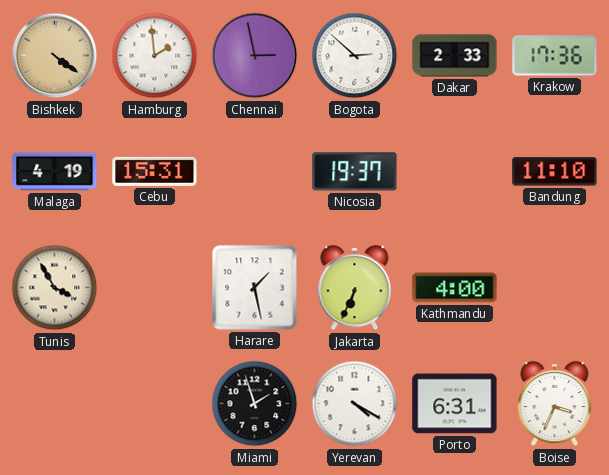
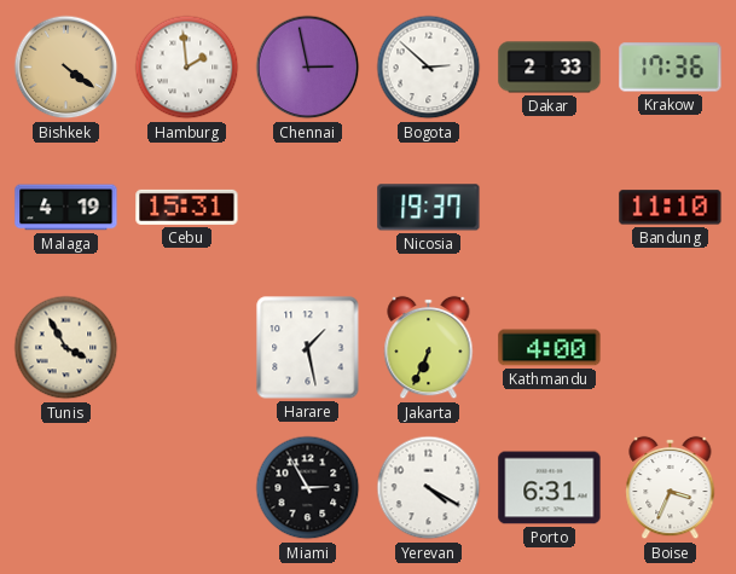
Miami: 1:57 -> 2:55
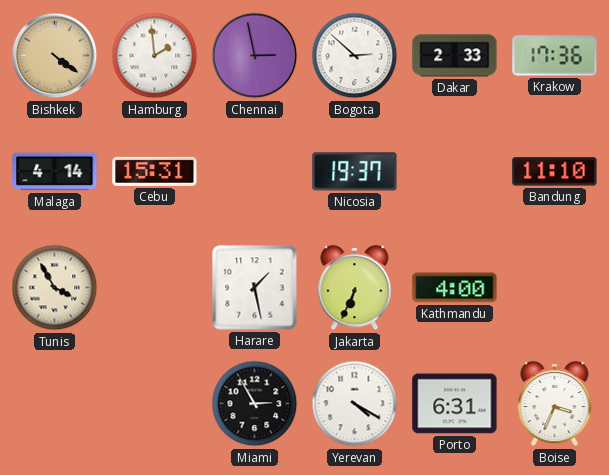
Malaga: 4:19 -> 4:14
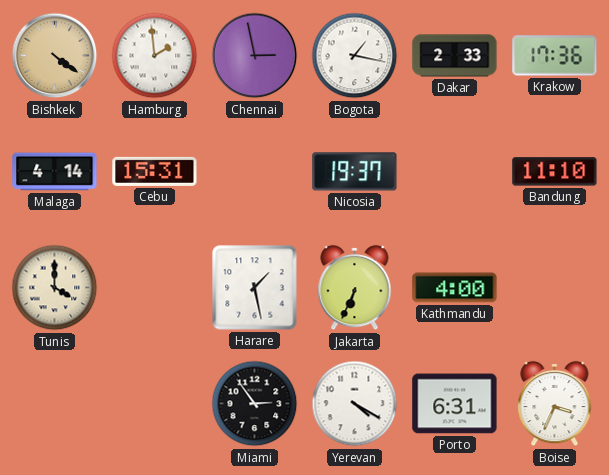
Bogota: 2:52 -> 1:17
Tunis: 3:55 -> 4:00
Miami: 2:55 -> 2:54
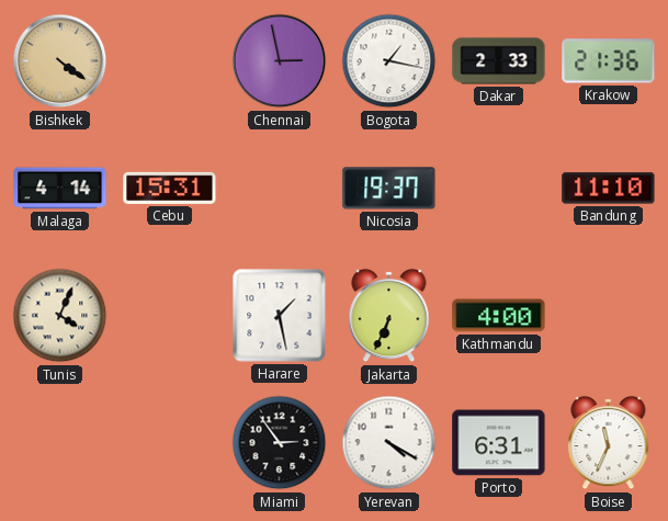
Hamburg: 1:59 -> none
Krakow: 17:36 -> 21:36
Tunis: 4:00 -> 4:04
Boise: 3:34 -> 11:34
